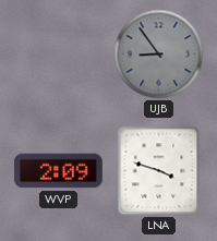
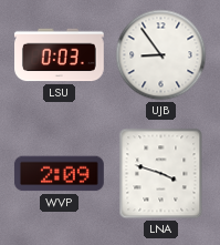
LSU: none -> 0:03
UJB dial: grey -> white
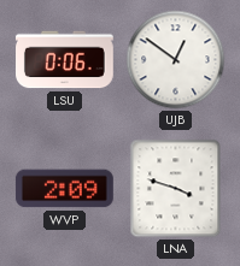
LSU: 0:03 -> 0:06
UJB: 8:54 -> 12:51
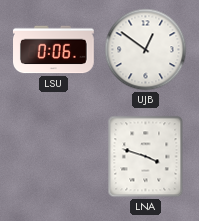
WVP: 2:09 -> none
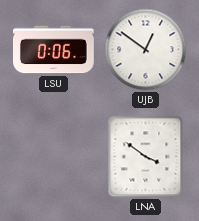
LNA: 3:48 -> 3:51
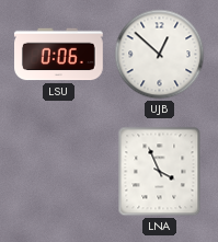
UJB: 12:51 -> 12:52
LNA: 3:51 -> 3:56
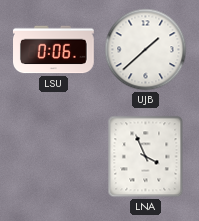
UJB: 12:52 -> 1:38
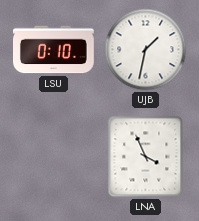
LSU: 0:06 -> 0:10
UJB: 1:38 -> 1:32
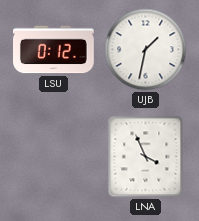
LSU: 0:10 -> 0:12
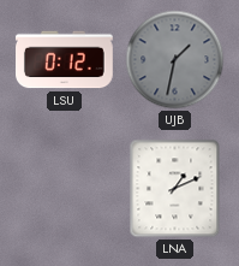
UJB dial: white -> grey
LNA: 3:56 -> 1:11
